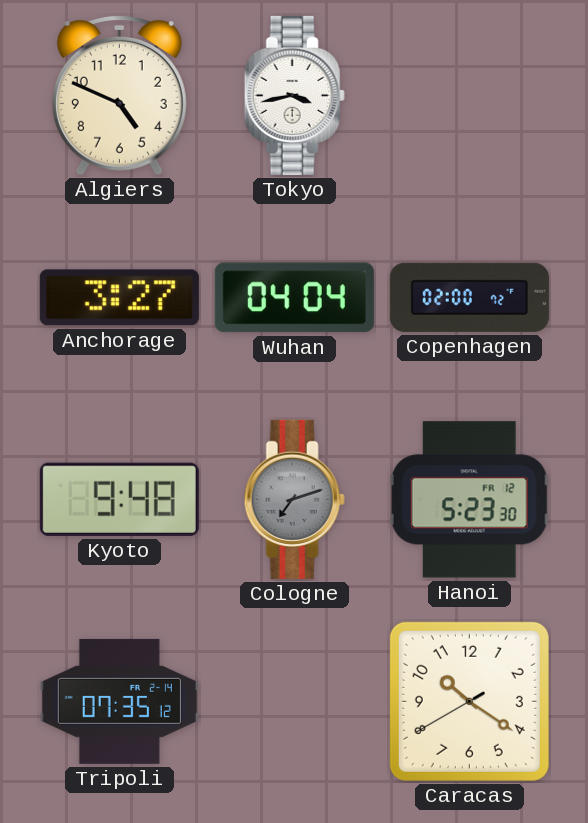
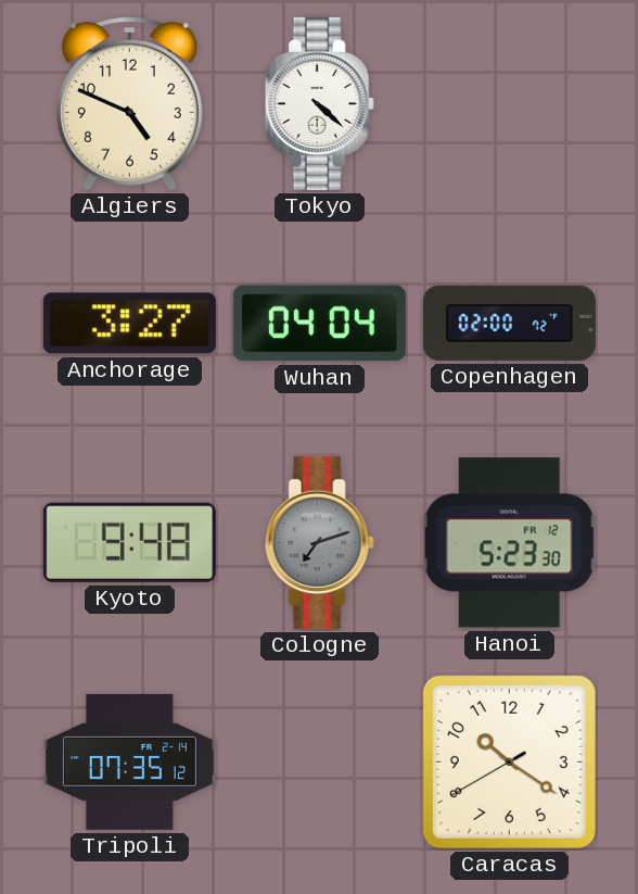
Tokyo: 3:43 -> 4:22
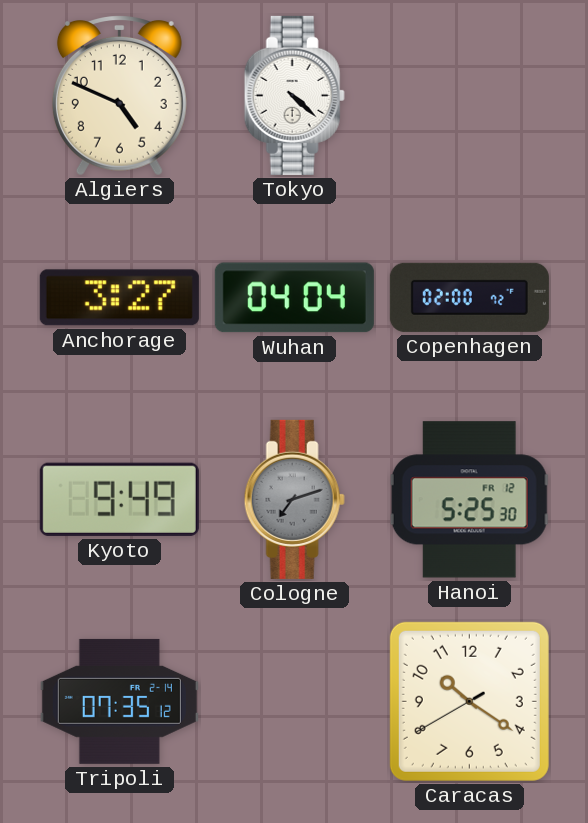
Kyoto: 9:48 -> 9:49
Hanoi: 5:23 -> 5:25
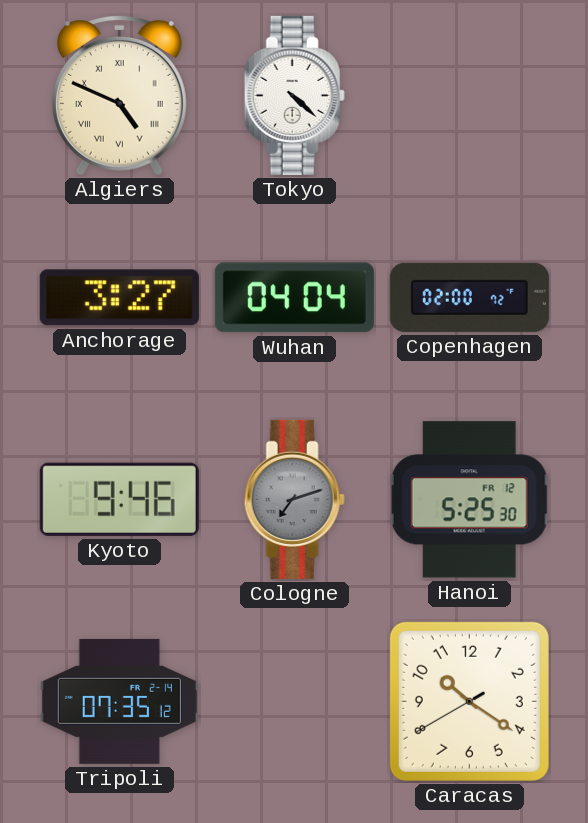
Algiers numerals: Arabic -> Roman
Kyoto: 9:49 -> 9:46
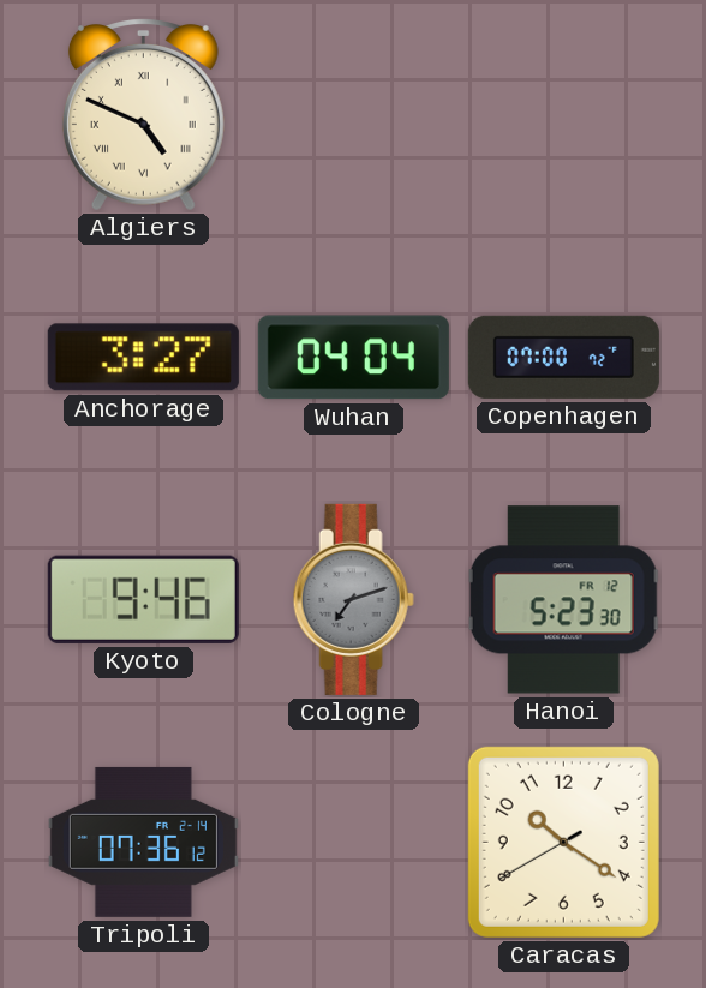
Tokyo: 4:22 -> none
Copenhagen: 02:00 -> 07:00
Hanoi: 5:25 -> 5:23
Tripoli: 07:35 -> 07:36
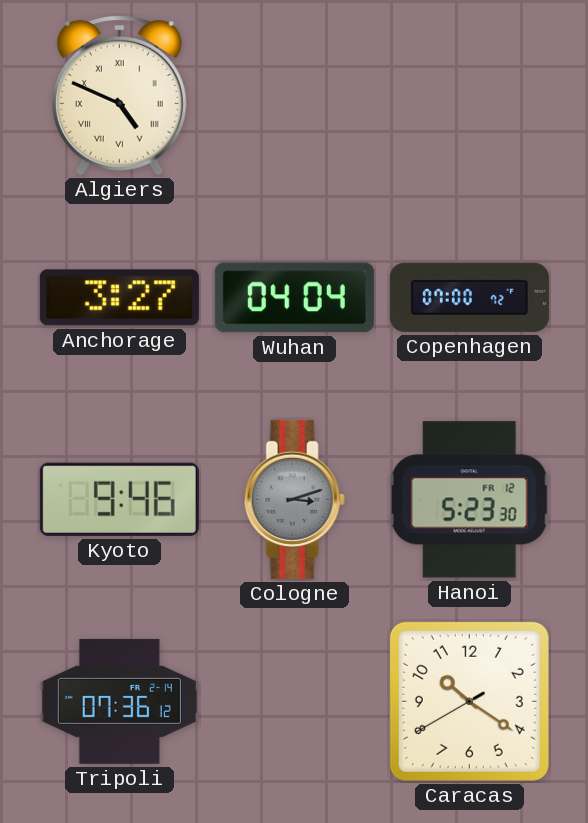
Cologne: 7:12 -> 3:12
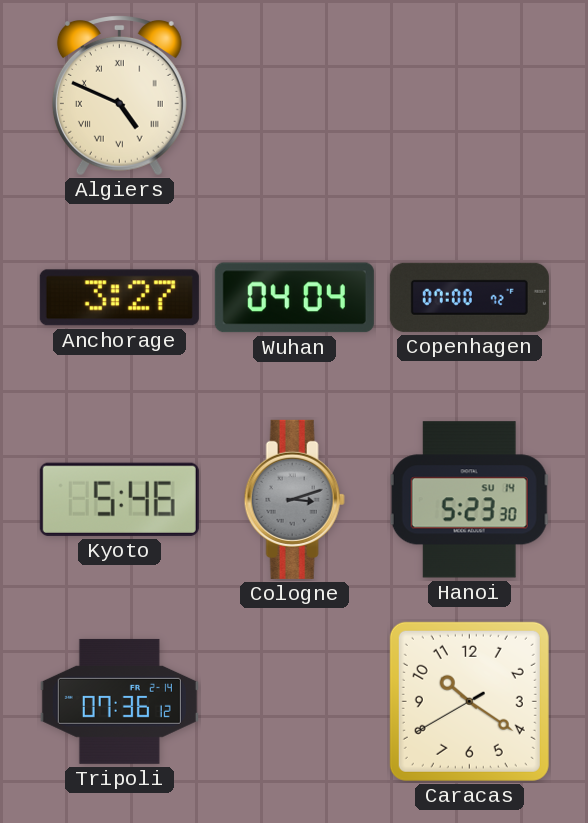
Kyoto: 9:46 -> 5:46
Hanoi date: FR 12 -> SU 14
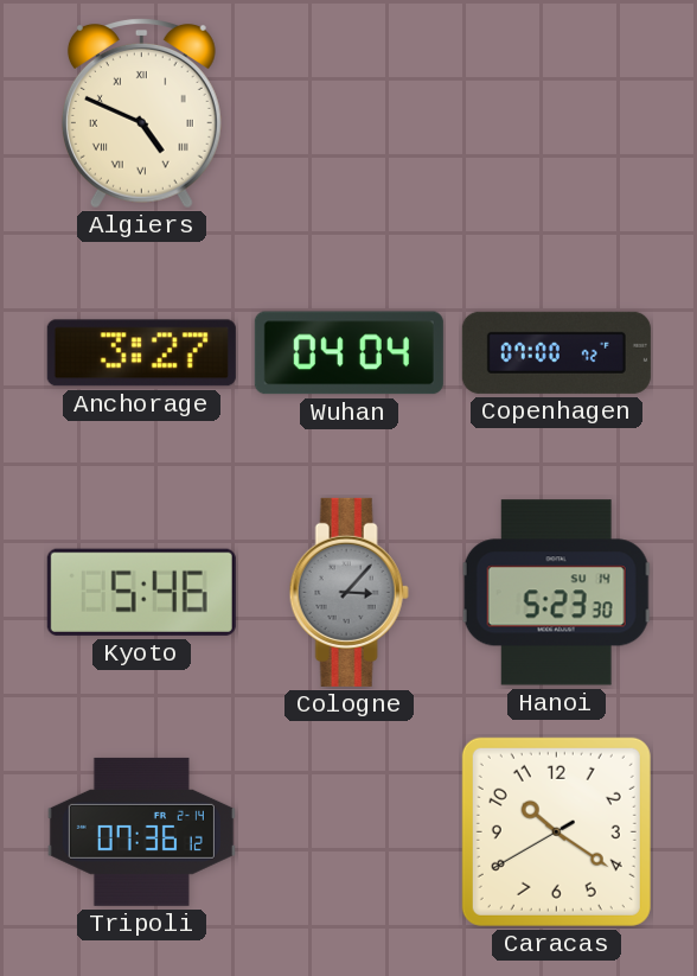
Cologne: 3:12 -> 3:07
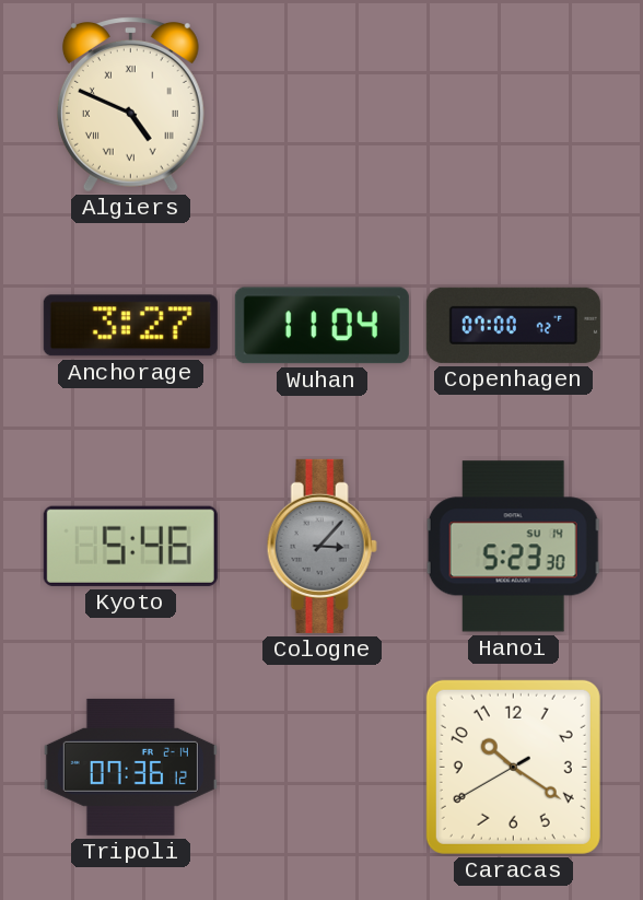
Wuhan: 04:04 -> 11:04
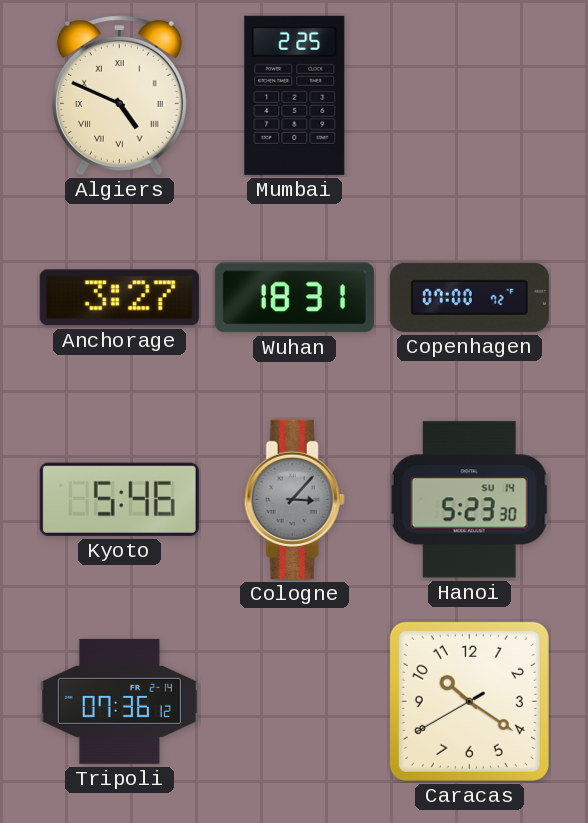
Mumbai: none -> 2:25
Wuhan: 11:04 -> 18:31
